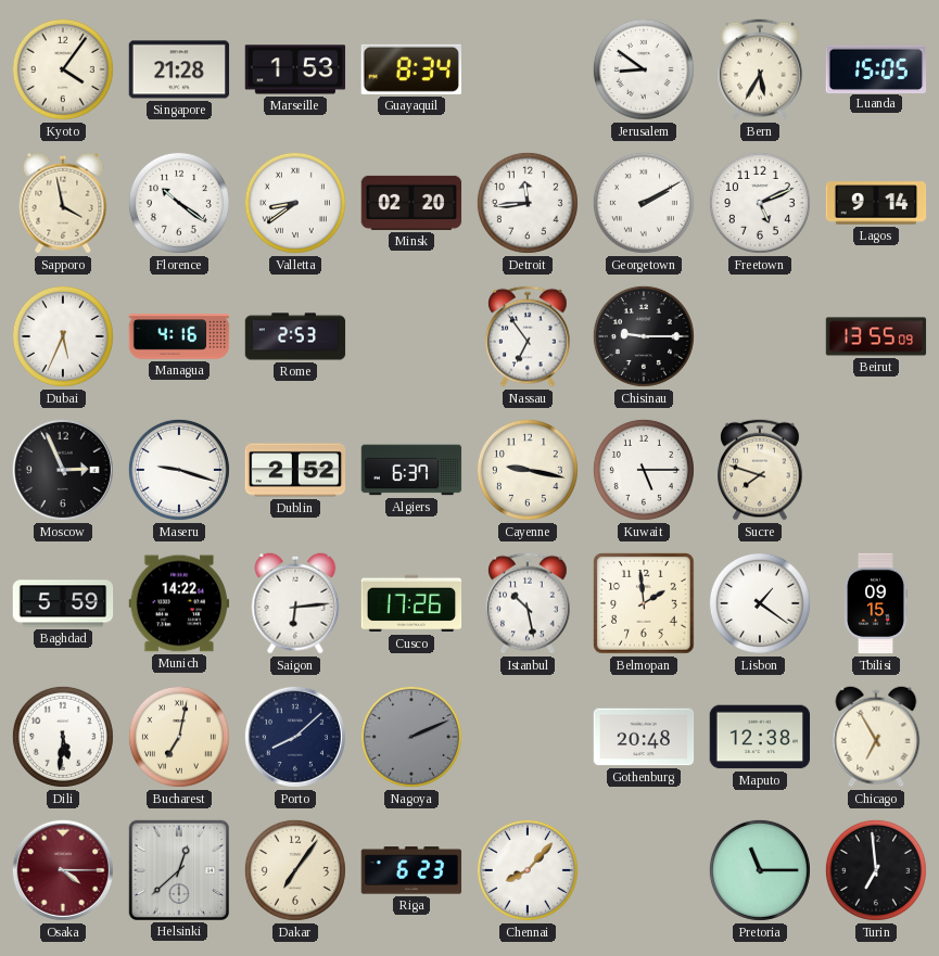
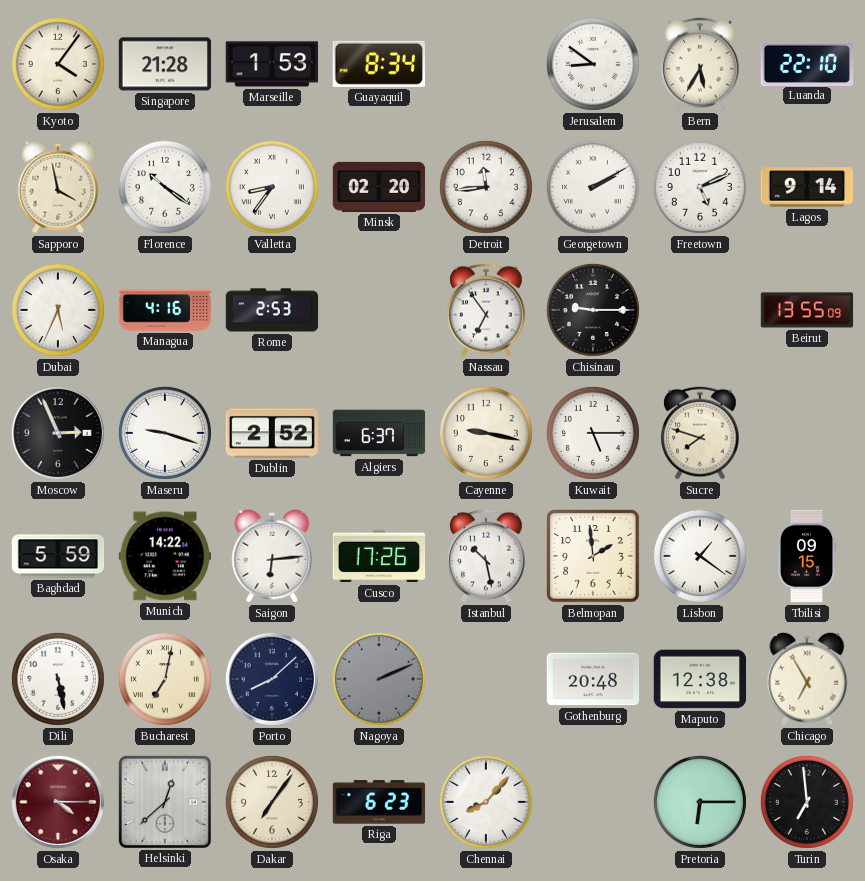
Luanda: 15:05 -> 22:10
Valletta: 8:39 -> 8:36
Dili: 5:31 -> 5:28
Pretoria: 11:15 -> 6:15
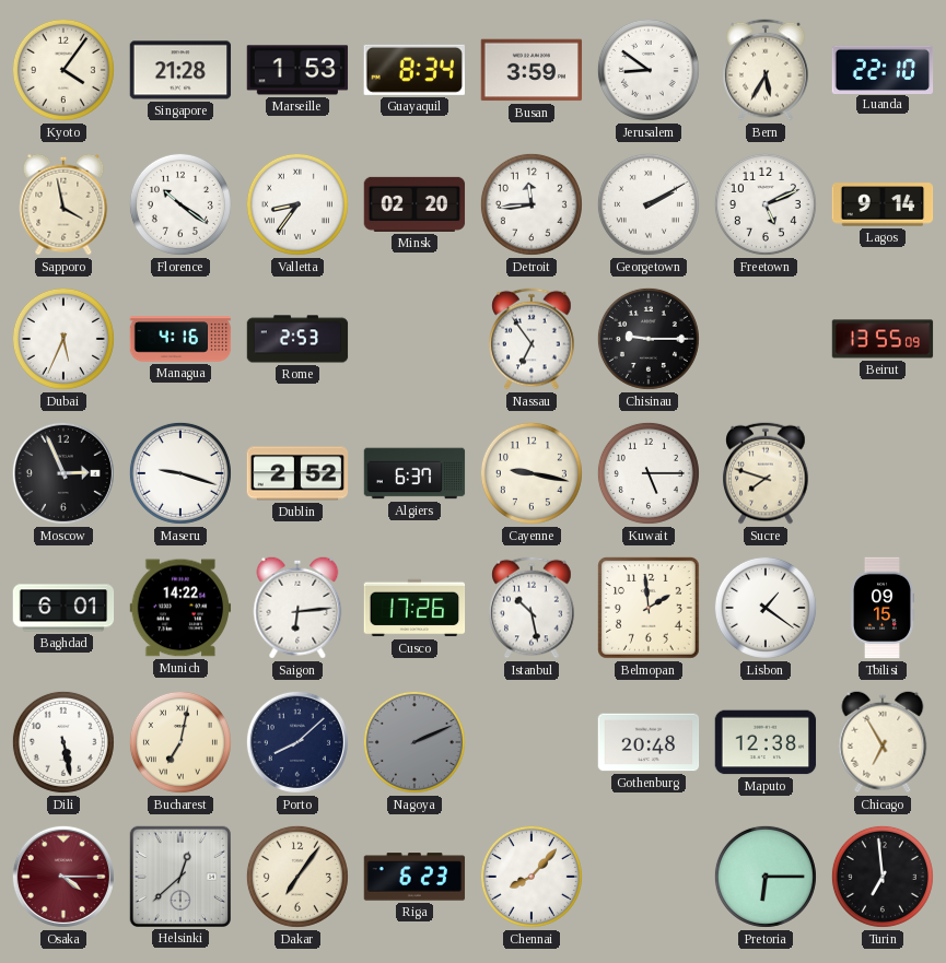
Busan: none -> 3:59
Baghdad: 5:59 -> 6:01
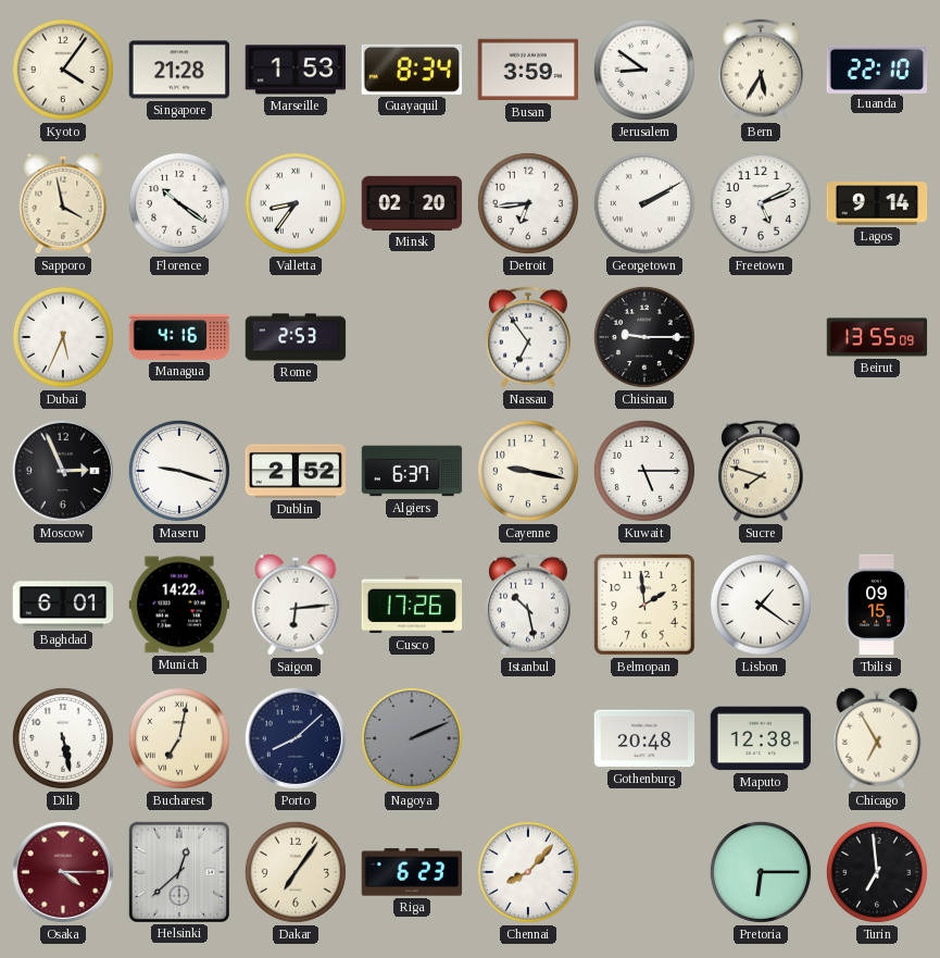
Detroit: 11:44 -> 6:44
